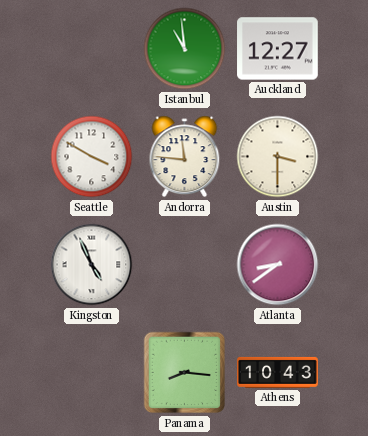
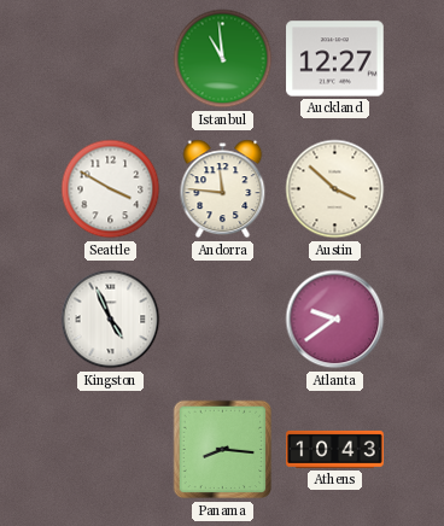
Austin: 3:30 -> 3:52
Atlanta: 8:39 -> 9:39
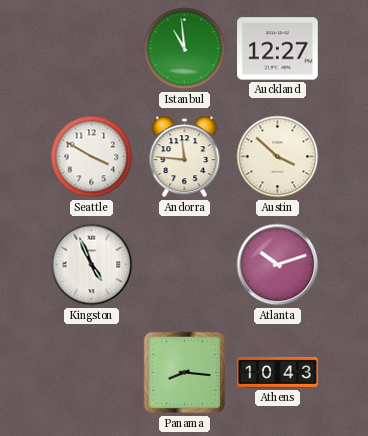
Atlanta: 9:39 -> 10:12
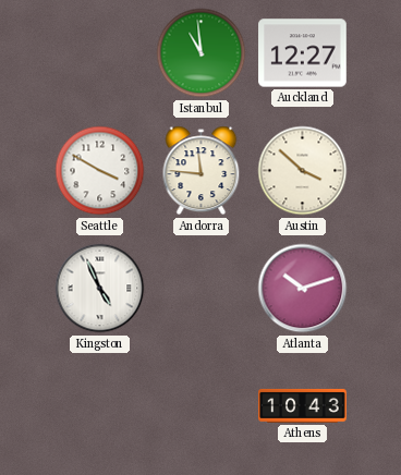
Panama: 8:16 -> none
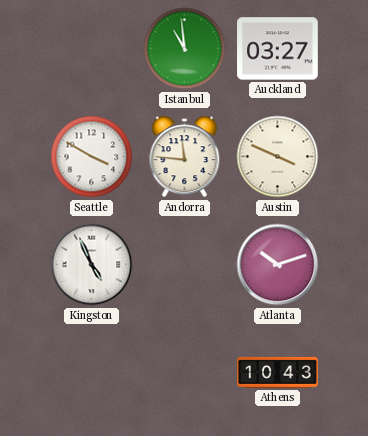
Auckland: 12:27 -> 03:27
Austin: 3:52 -> 3:49
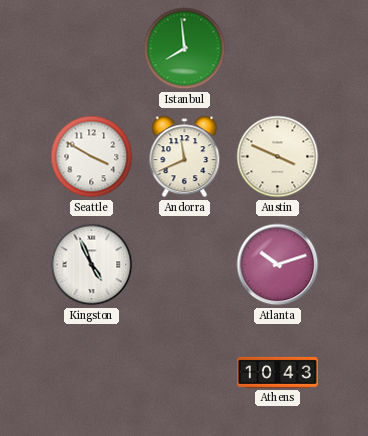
Istanbul: 10:59 -> 7:59
Auckland: 03:27 -> none
Andorra: 11:46 -> 11:41
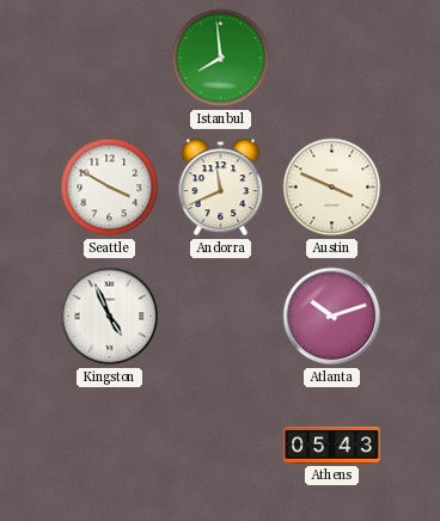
Athens: 10:43 -> 05:43
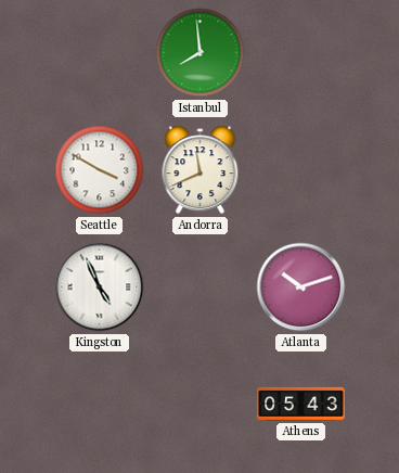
Austin: 3:49 -> none
